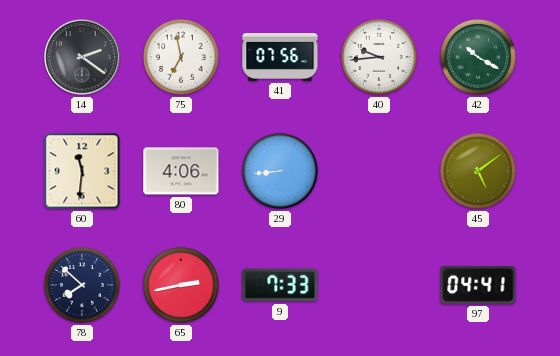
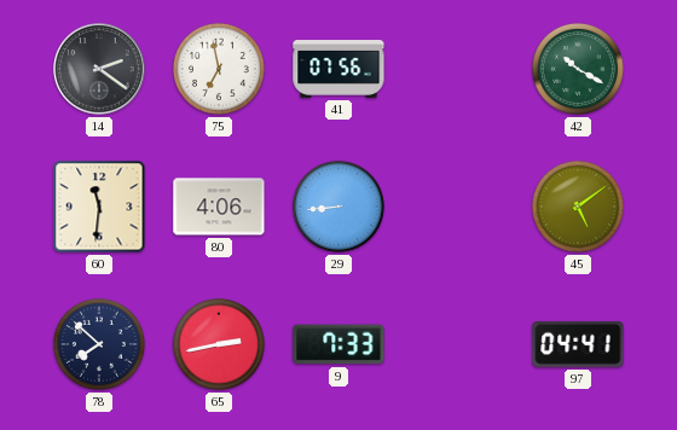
40: 9:44 -> none
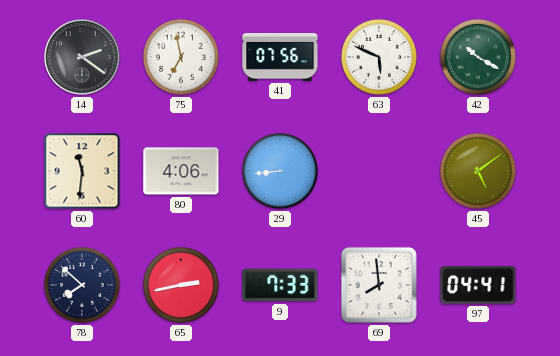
63: none -> 5:49
69: none -> 7:59
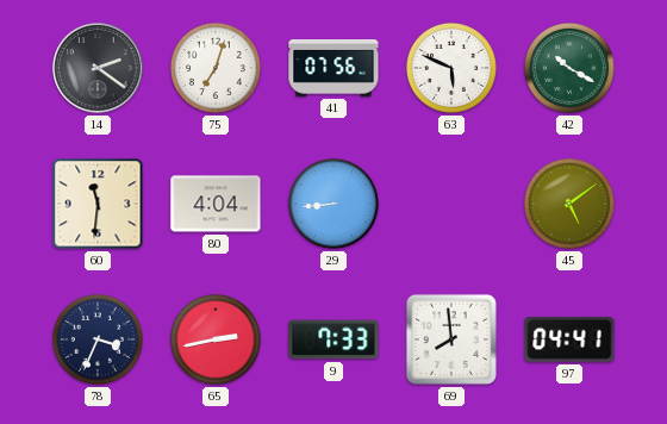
75: 6:58 -> 7:03
80: 4:06 -> 4:04
78: 7:52 -> 3:34
